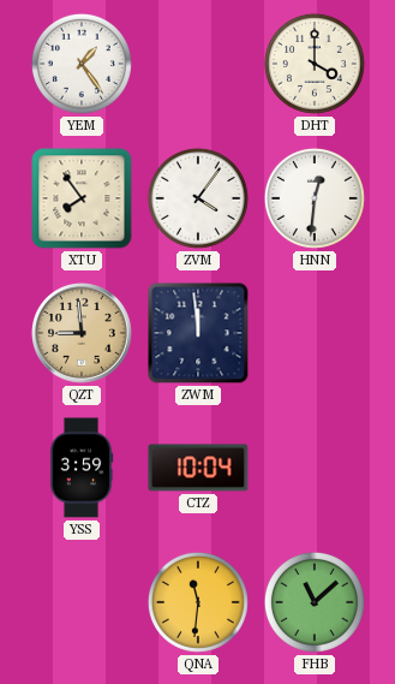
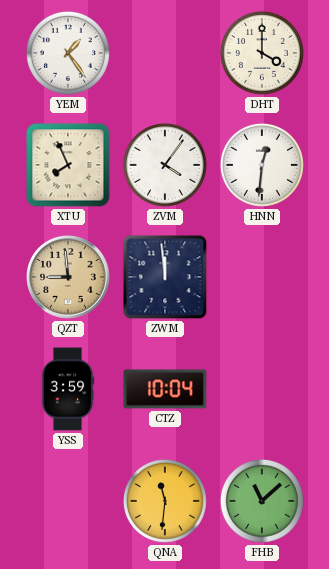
XTU: 7:54 -> 7:56
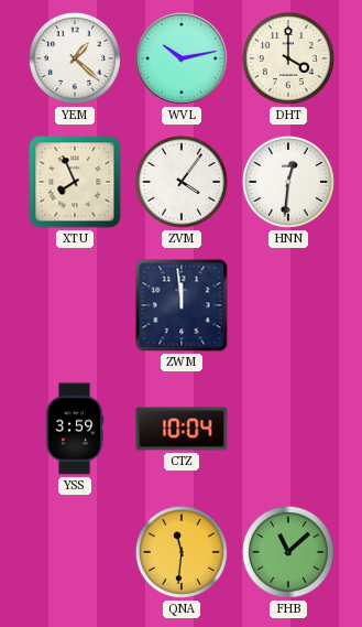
YEM: 1:24 -> 1:22
WVL: none -> 10:13
QZT: 8:59 -> none
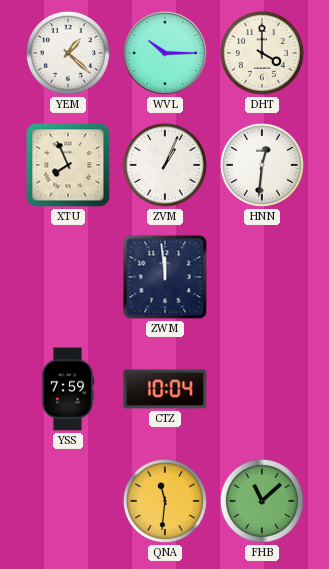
WVL: 10:13 -> 10:15
ZVM: 4:06 -> 1:04
YSS: 3:59 -> 7:59
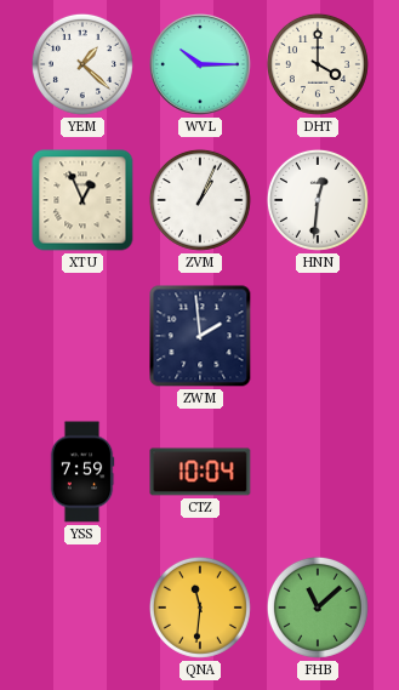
XTU: 7:56 -> 12:56
ZWM: 11:59 -> 1:59
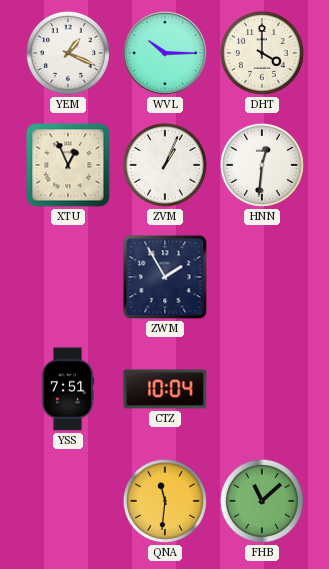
YEM: 1:22 -> 1:19
ZWM: 1:59 -> 1:55
YSS: 7:59 -> 7:51
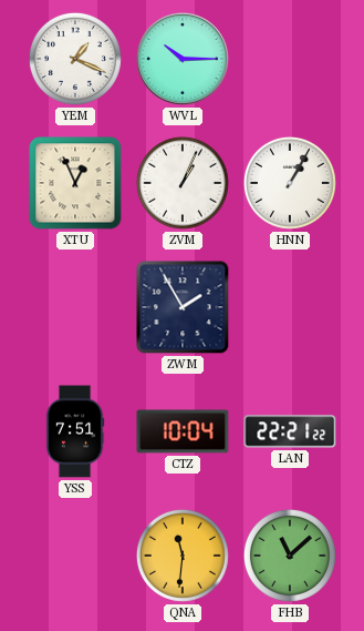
DHT: 4:00 -> none
HNN: 12:31 -> 1:05
LAN: none -> 22:21
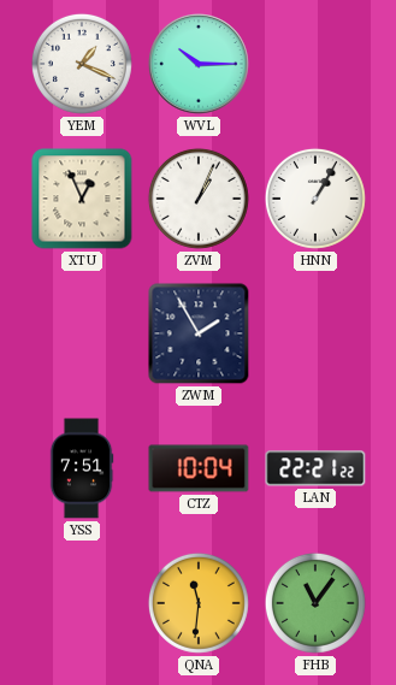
FHB: 11:08 -> 11:06
